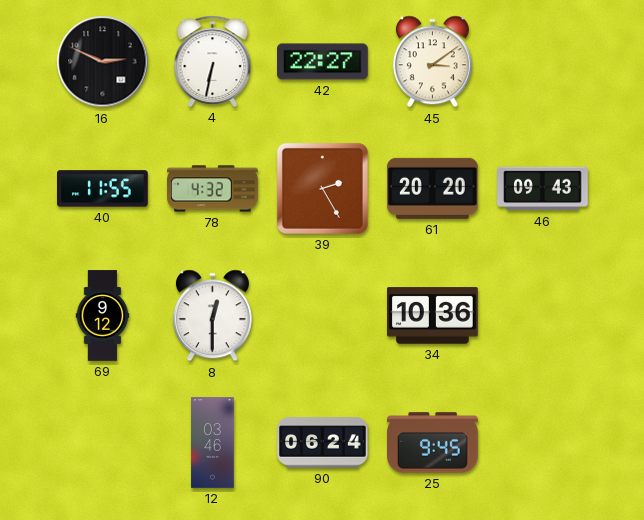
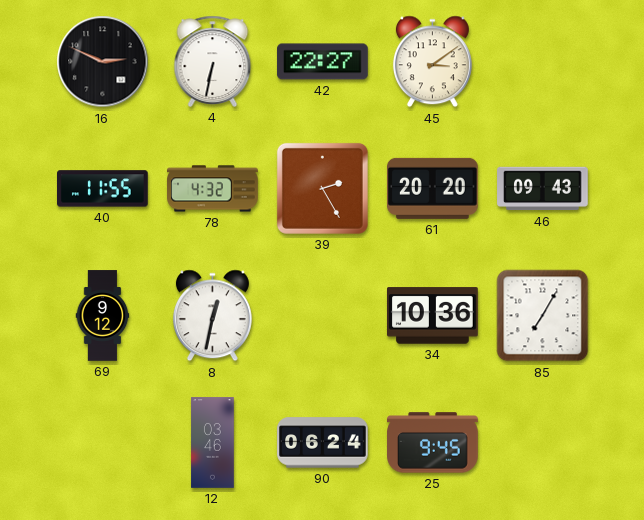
8: 12:30 -> 12:32
85: none -> 7:05
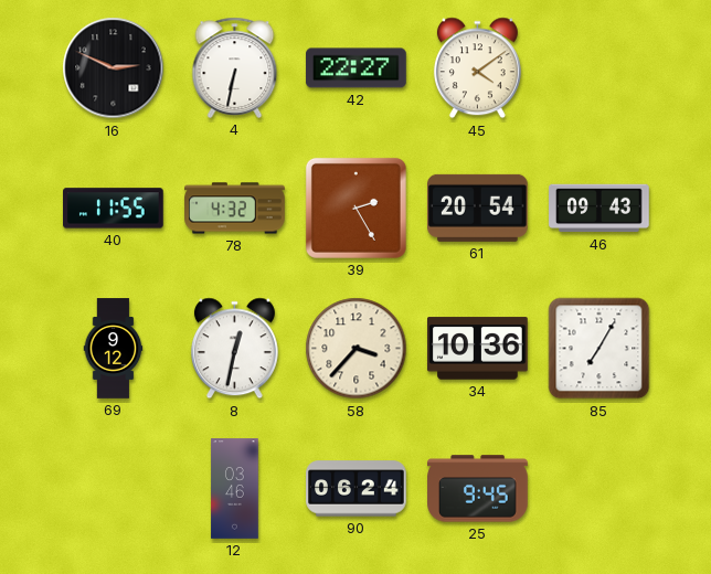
45: 3:09 -> 4:09
61: 20:20 -> 20:54
58: none -> 3:37
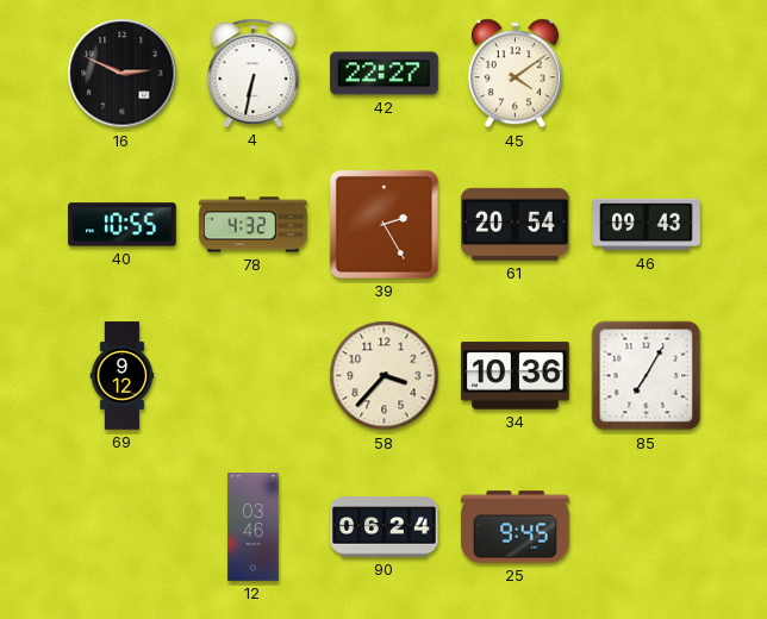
40: 11:55 -> 10:55
8: 12:32 -> none
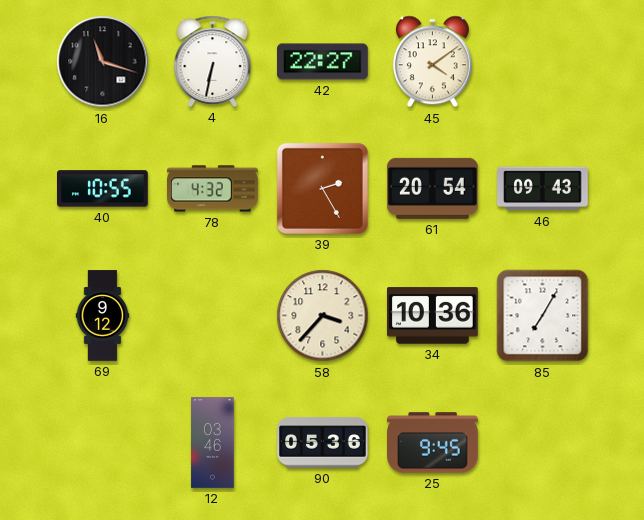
16: 2:49 -> 11:18
90: 06:24 -> 05:36
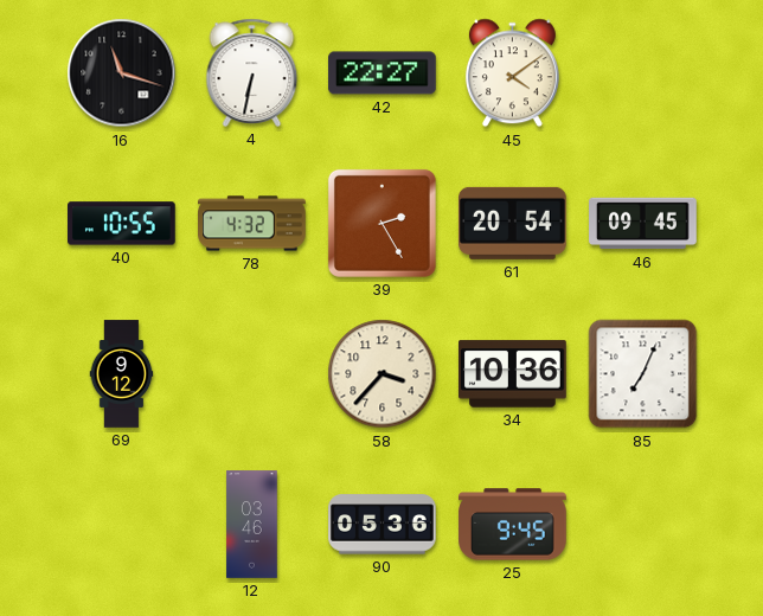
46: 09:43 -> 09:45
85: 7:05 -> 7:04
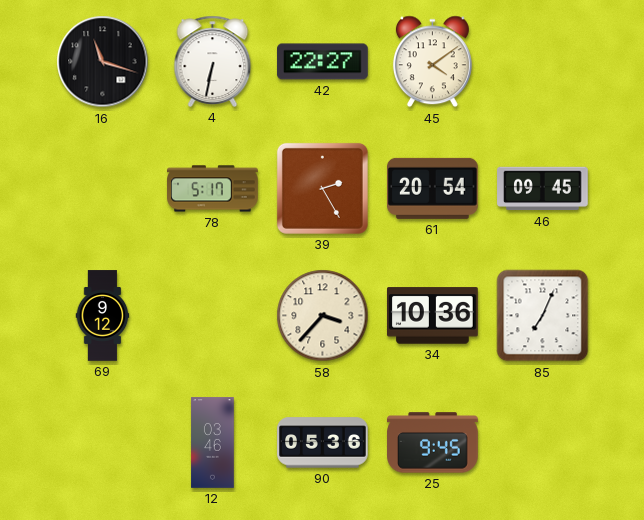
40: 10:55 -> none
78: 4:32 -> 5:17
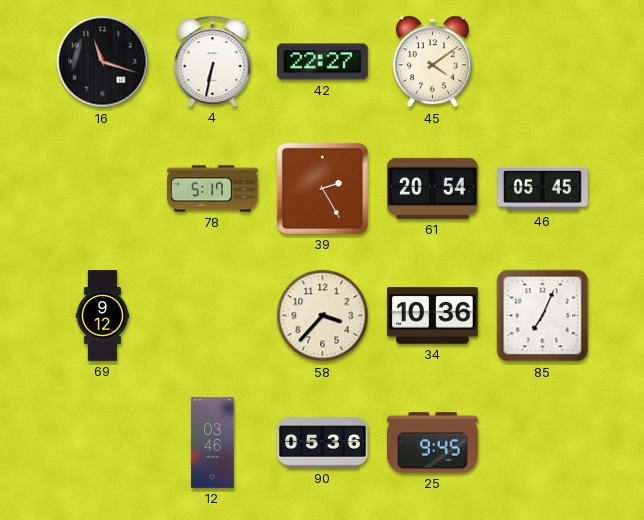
46: 09:45 -> 05:45
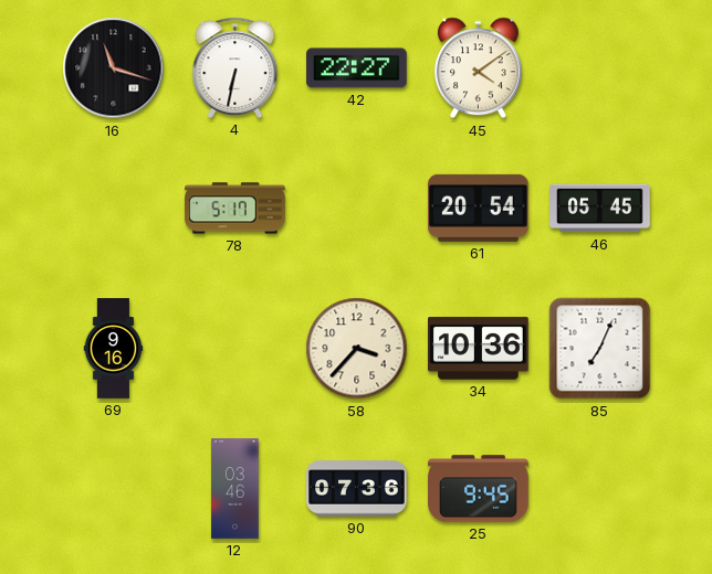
39: 2:25 -> none
69: 9:12 -> 9:16
90: 05:36 -> 07:36
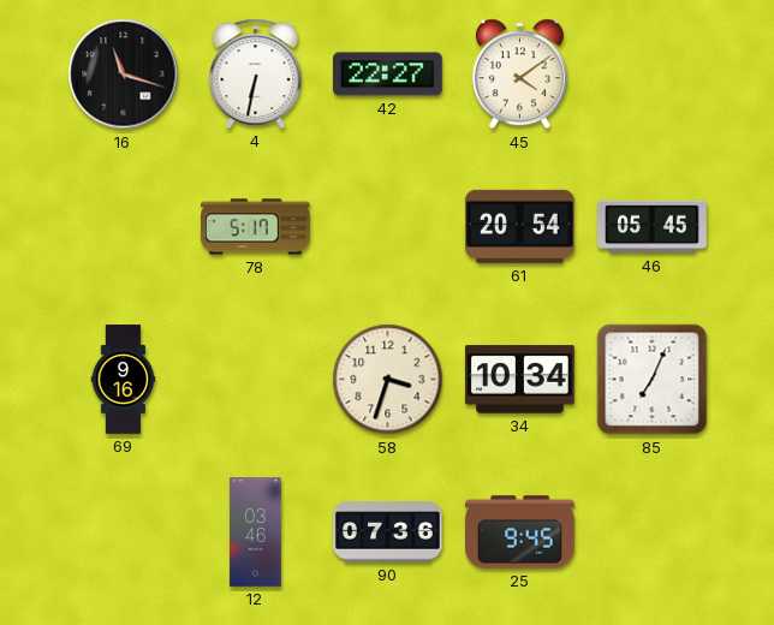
58: 3:37 -> 3:33
34: 10:36 -> 10:34
